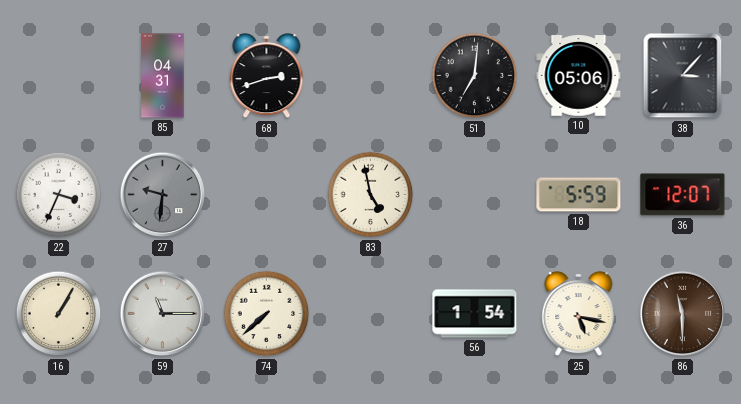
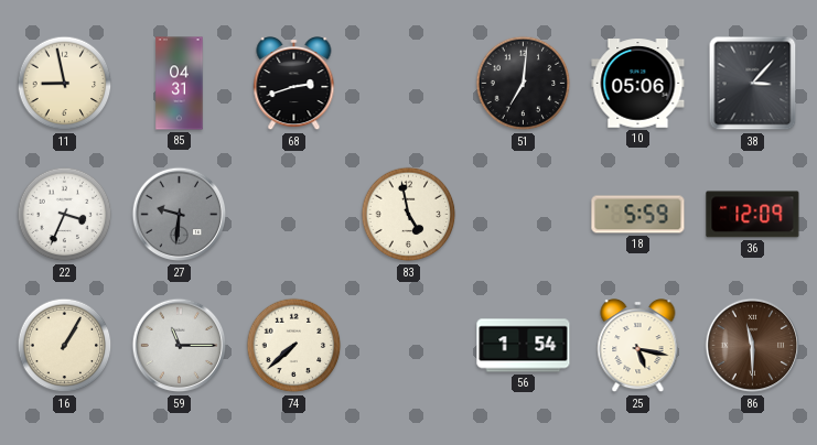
11: none -> 8:58
36: 12:07 -> 12:09
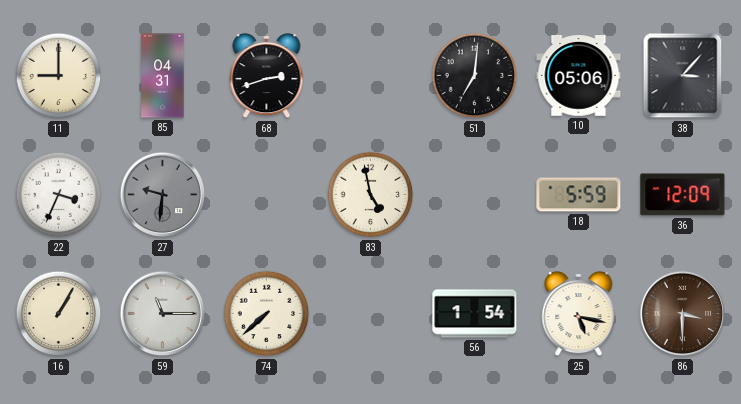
11: 8:58 -> 9:00
86: 11:30 -> 3:30
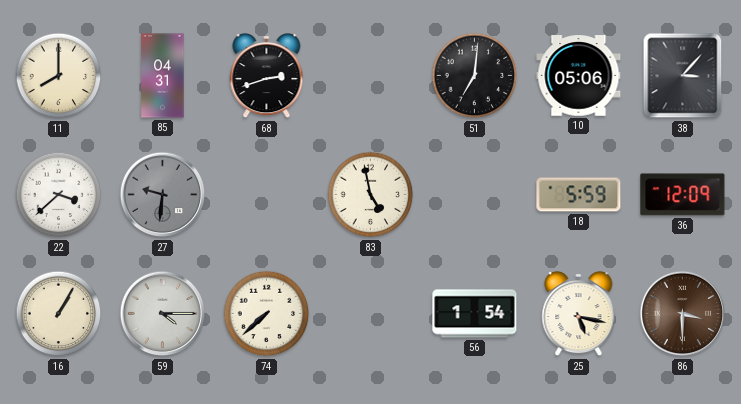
11: 9:00 -> 8:00
22: 3:34 -> 3:38
59: 11:15 -> 4:15
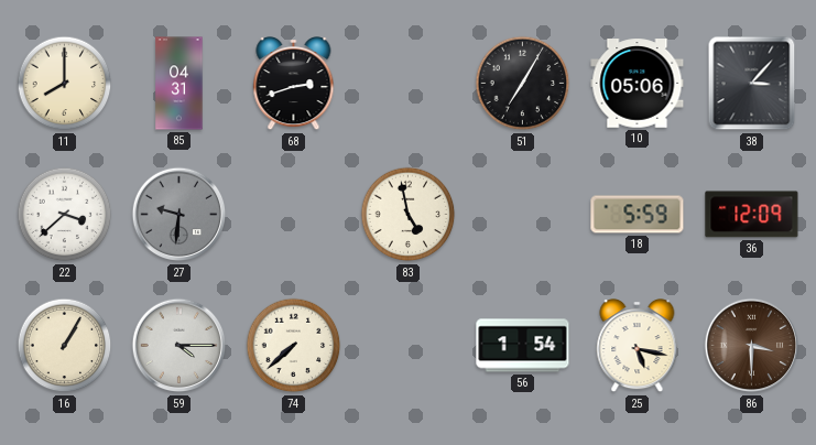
51: 7:01 -> 7:05
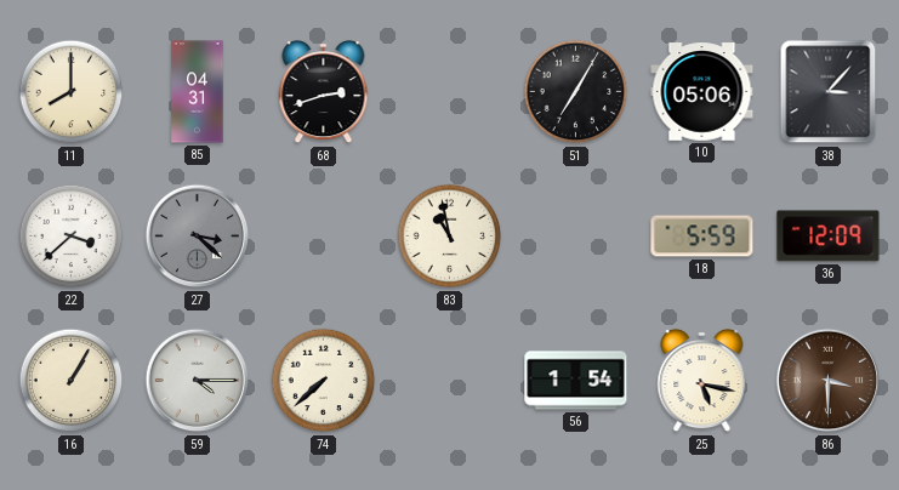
27: 9:31 -> 3:22
83: 4:58 -> 10:58
